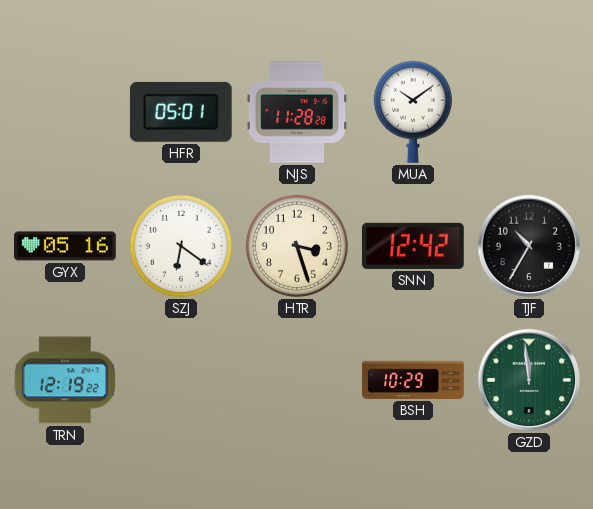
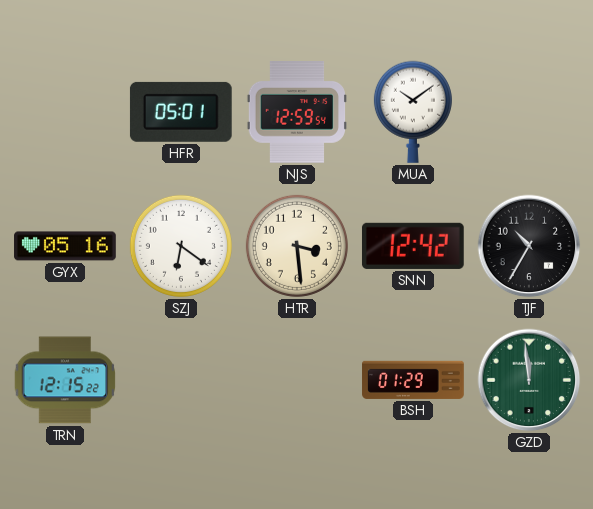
NJS: 11:28 -> 12:59
HTR: 3:27 -> 3:29
TRN: 12:19 -> 12:15
BSH: 10:29 -> 01:29
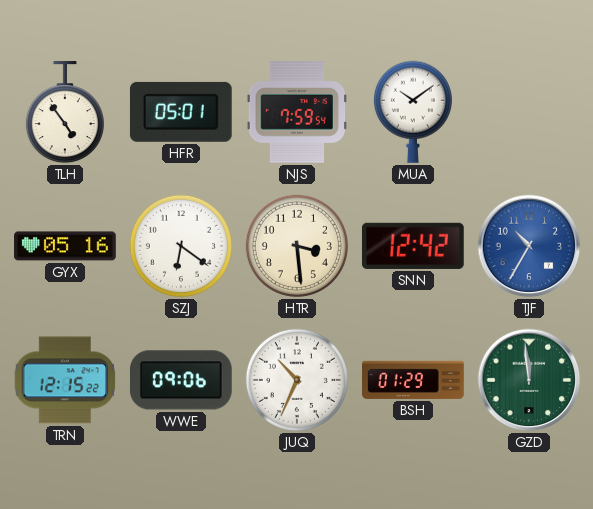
TLH: none -> 4:54
NJS: 12:59 -> 7:59
TJF dial: black -> blue
WWE: none -> 09:06
JUQ: none -> 10:34
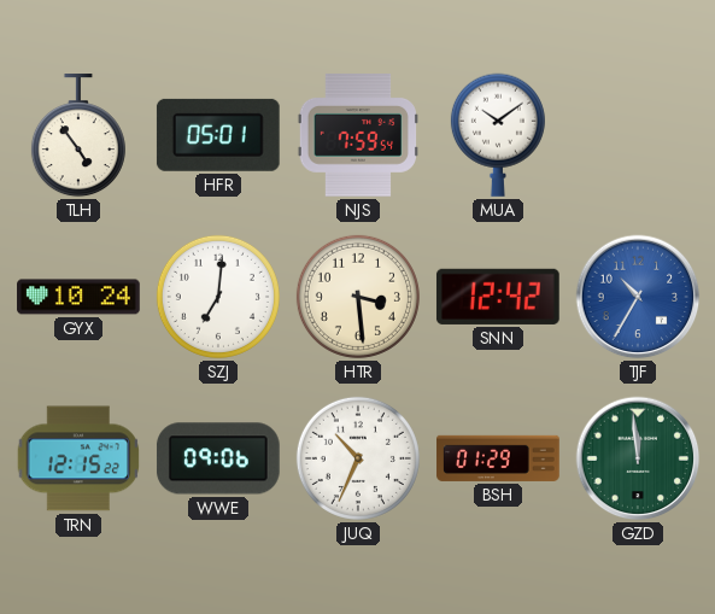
GYX: 05:16 -> 10:24
SZJ: 6:21 -> 7:01
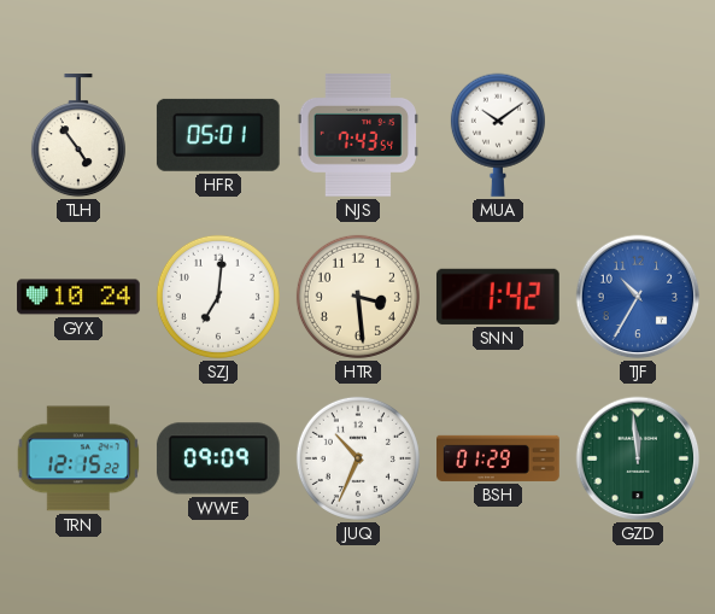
NJS: 7:59 -> 7:43
SNN: 12:42 -> 1:42
WWE: 09:06 -> 09:09
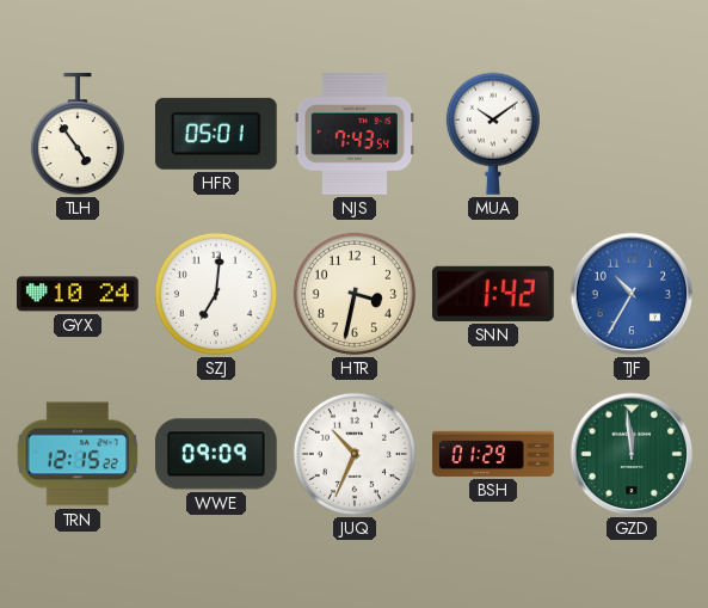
HTR: 3:29 -> 3:32
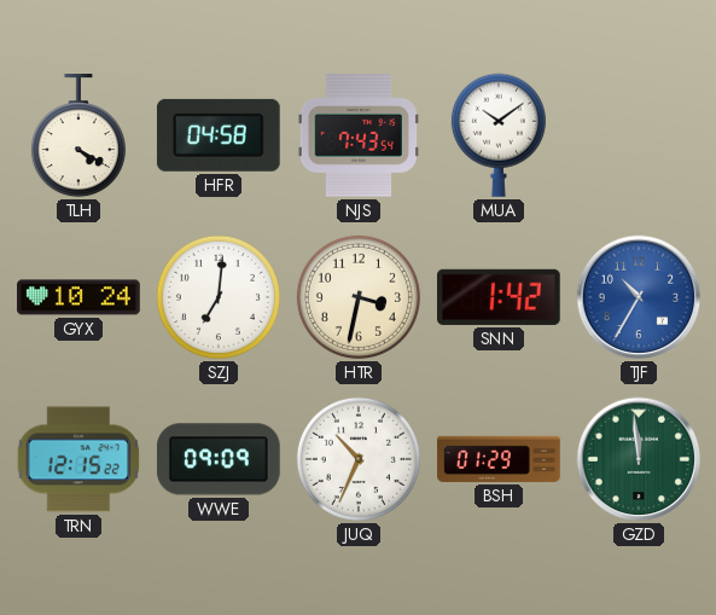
TLH: 4:54 -> 4:20
HFR: 05:01 -> 04:58
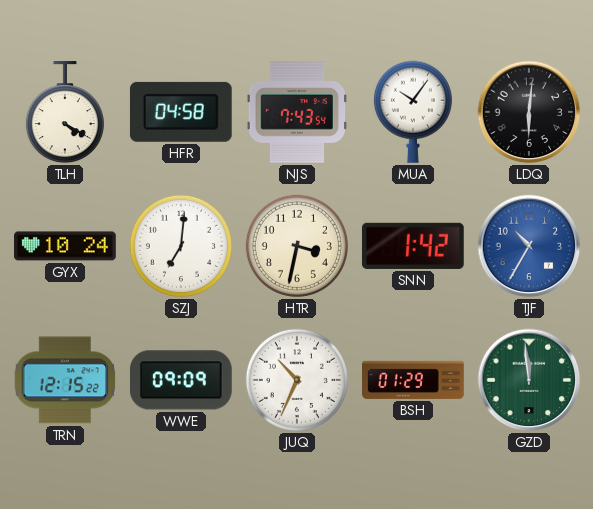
MUA: 10:09 -> 10:06
LDQ: none -> 6:01
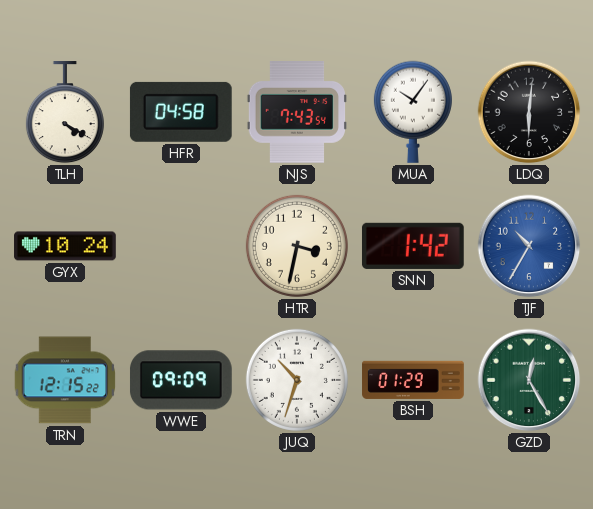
SZJ: 7:01 -> none
JUQ: 10:34 -> 10:33
GZD: 11:59 -> 12:25
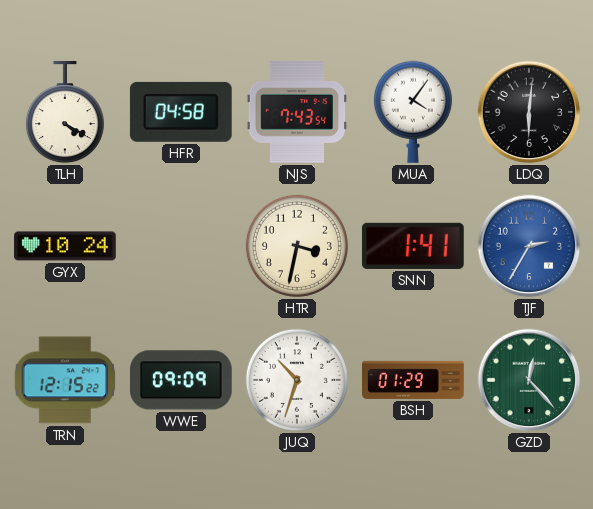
MUA: 10:06 -> 4:06
SNN: 1:42 -> 1:41
TJF: 10:35 -> 2:35
GZD: 12:25 -> 12:23
